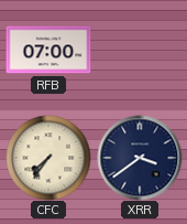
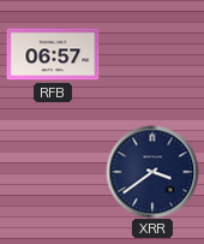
RFB: 07:00 -> 06:57
CFC: 7:36 -> none
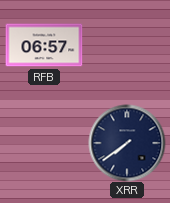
XRR: 3:39 -> 7:39
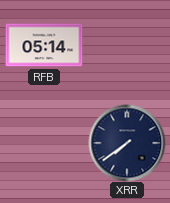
RFB: 06:57 -> 05:14
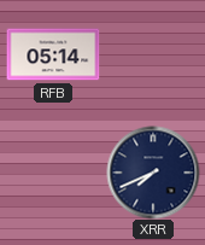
XRR: 7:39 -> 7:41
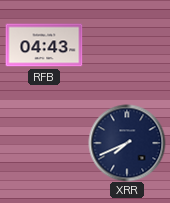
RFB: 05:14 -> 04:43
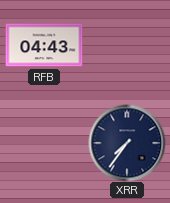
XRR: 7:41 -> 7:36
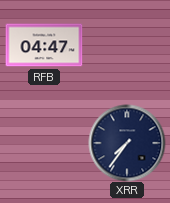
RFB: 04:43 -> 04:47
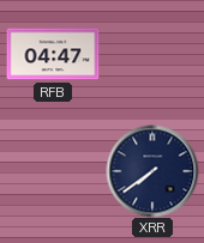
XRR: 7:36 -> 7:39
